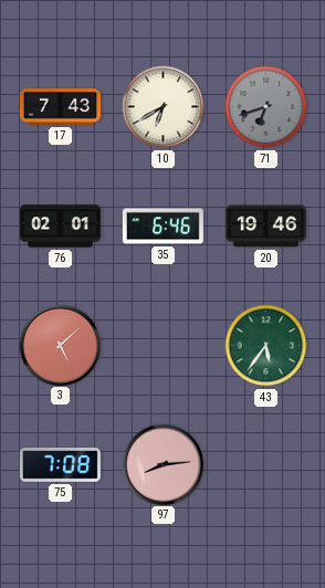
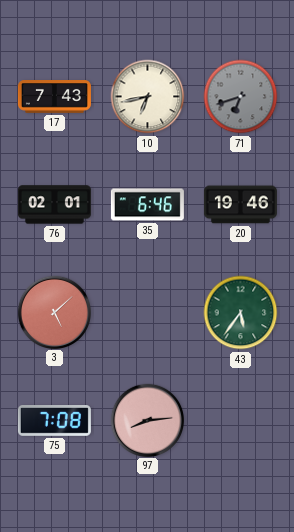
10: 6:40 -> 6:43
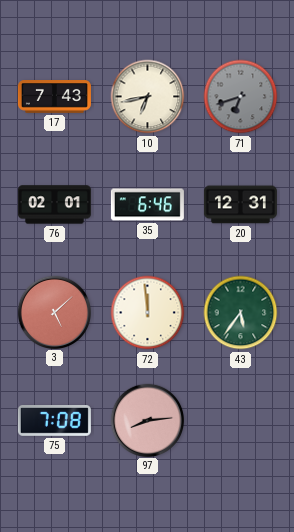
20: 19:46 -> 12:31
72: none -> 11:59
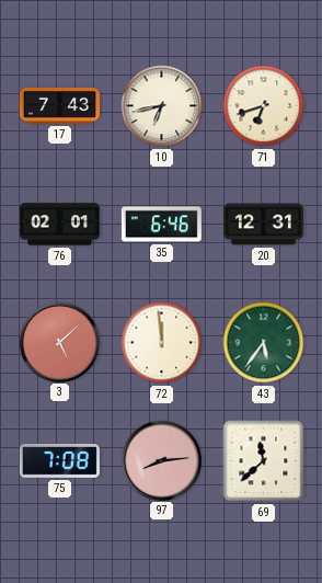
71 dial: grey -> cream
69: none -> 11:38
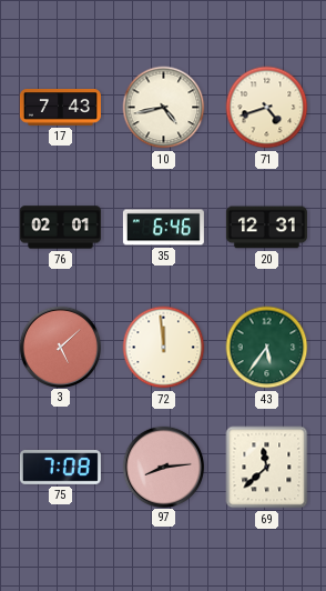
10: 6:43 -> 4:43
71: 6:42 -> 4:42
